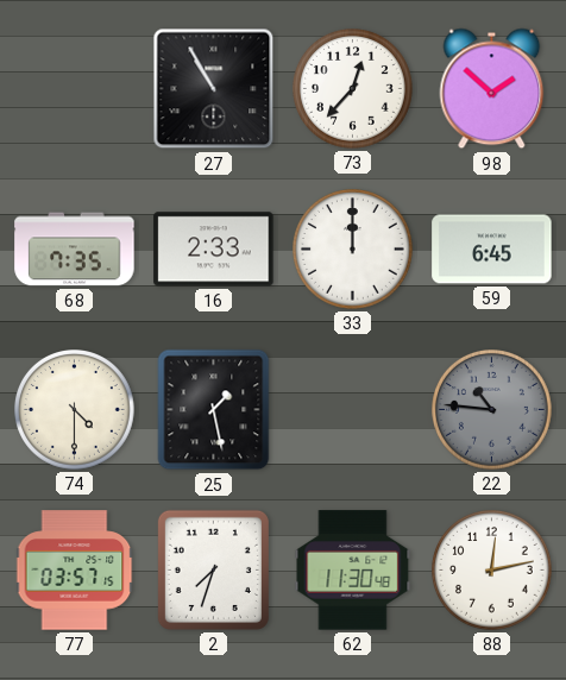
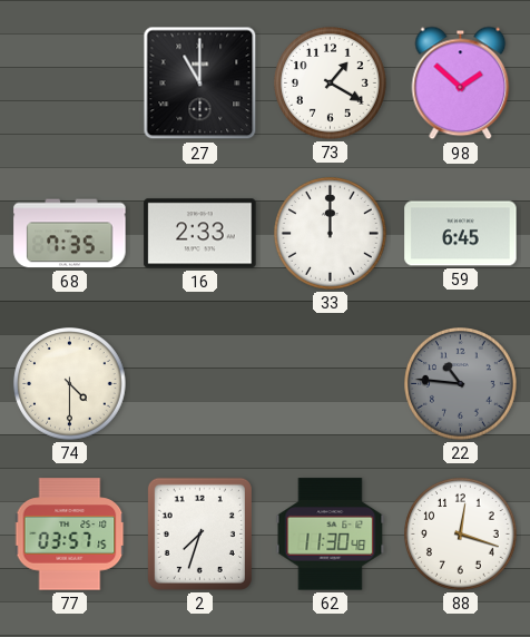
27: 10:55 -> 11:00
73: 12:37 -> 1:20
25: 1:28 -> none
88: 12:13 -> 12:18
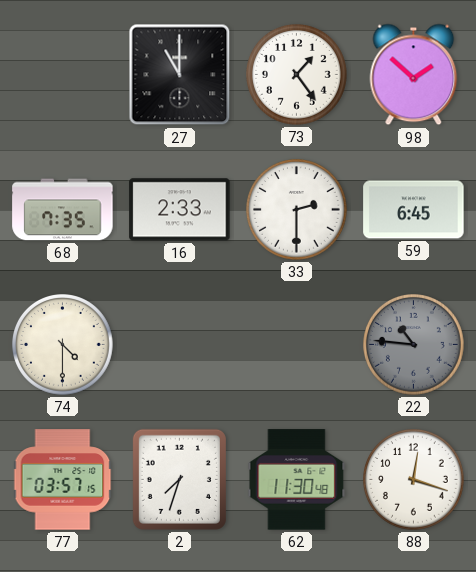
73: 1:20 -> 1:24
33: 12:00 -> 2:30
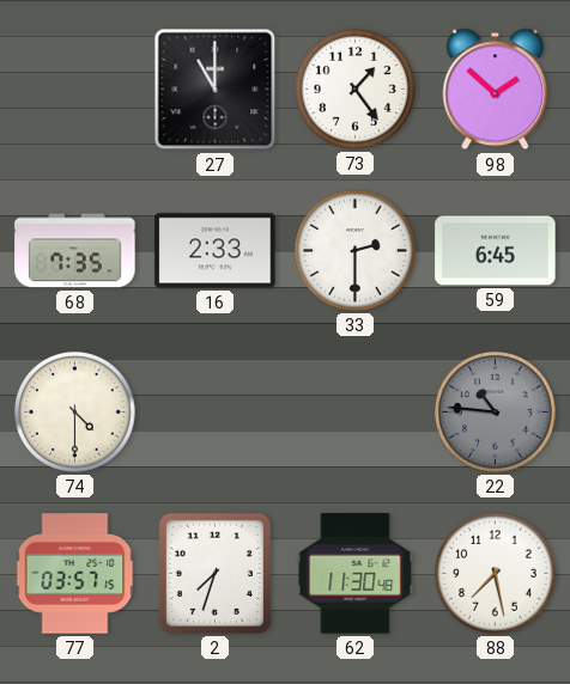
88: 12:18 -> 7:28
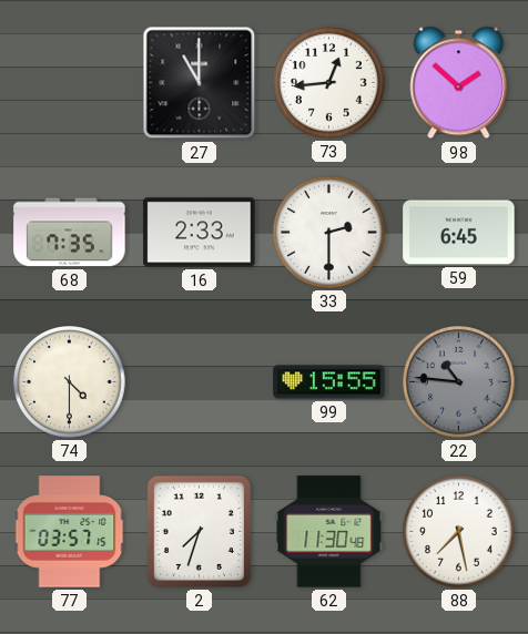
73: 1:24 -> 12:44
99: none -> 15:55
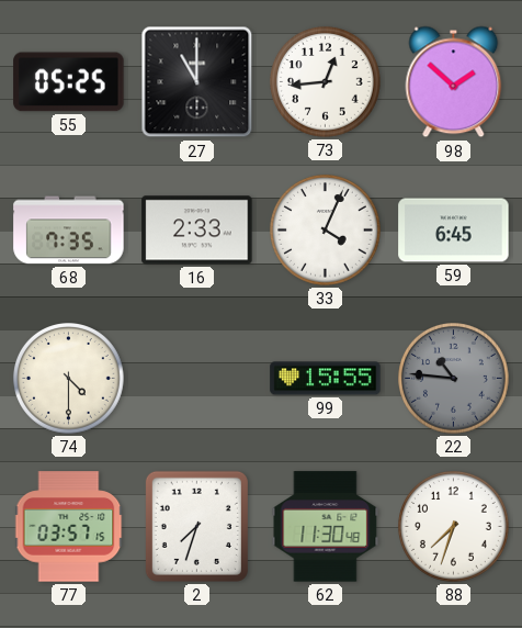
55: none -> 05:25
33: 2:30 -> 4:04
88: 7:28 -> 7:33
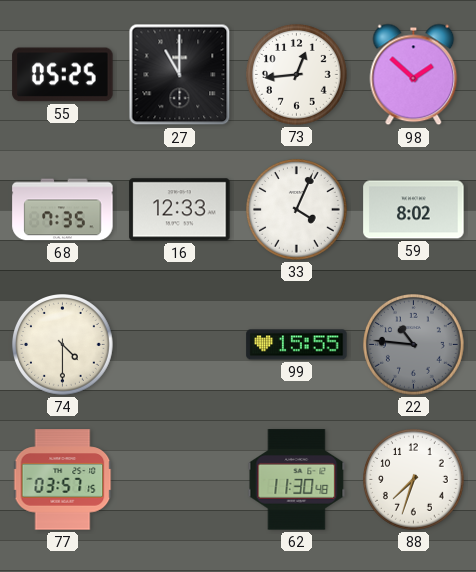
16: 2:33 -> 12:33
59: 6:45 -> 8:02
2: 7:33 -> none
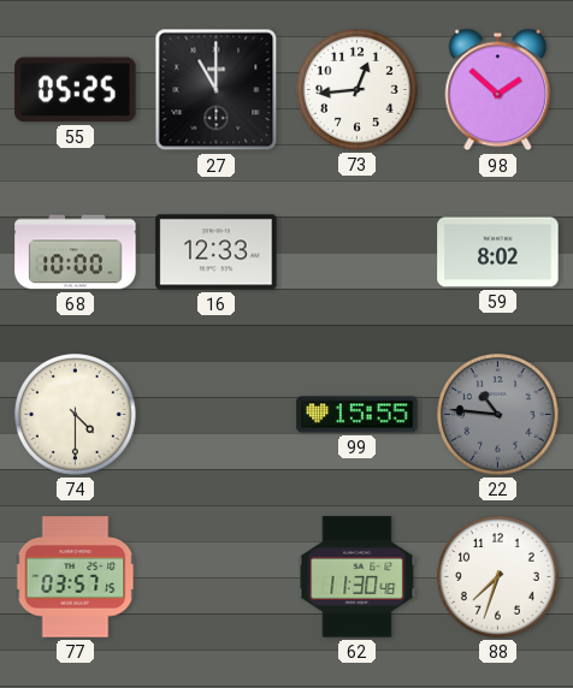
68: 7:35 -> 10:00
33: 4:04 -> none
